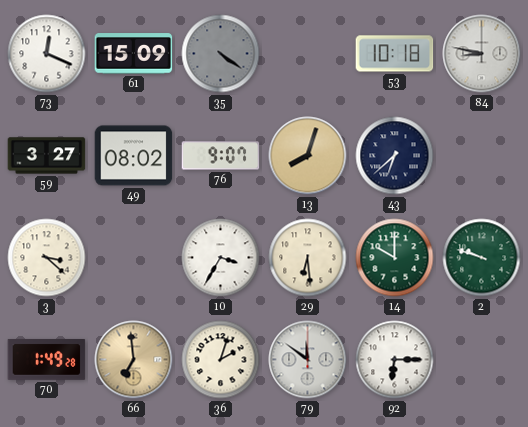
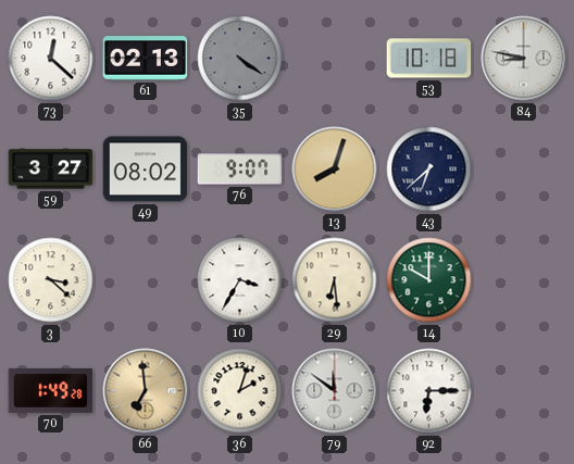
73: 12:19 -> 12:22
61: 15:09 -> 02:13
2: 9:48 -> none
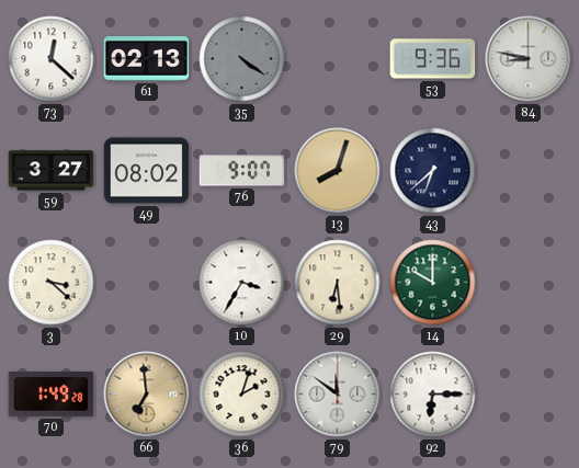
53: 10:18 -> 9:36
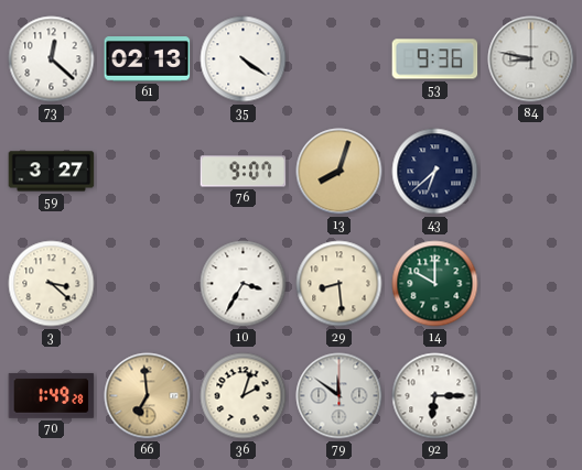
35 dial: grey -> white
49: 08:02 -> none
29: 6:29 -> 8:29
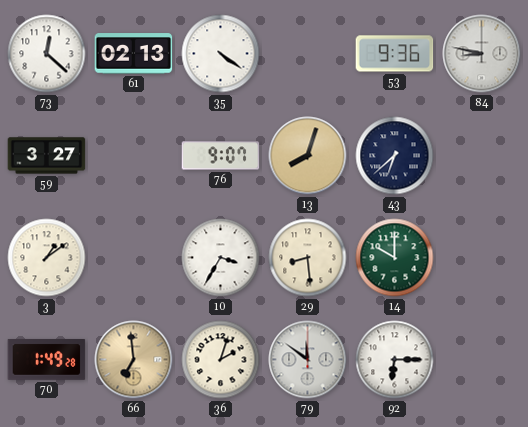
3: 3:22 -> 1:09
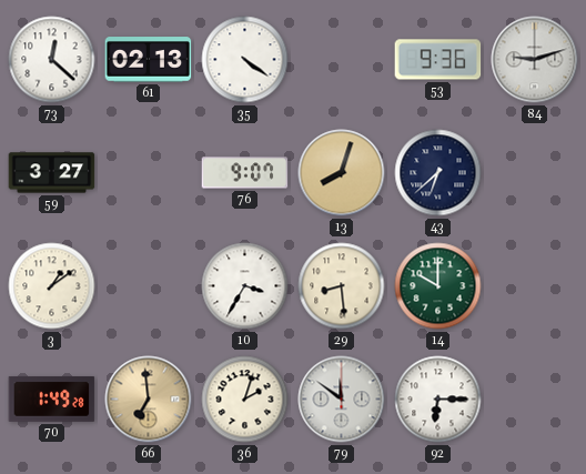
84: 8:47 -> 9:12
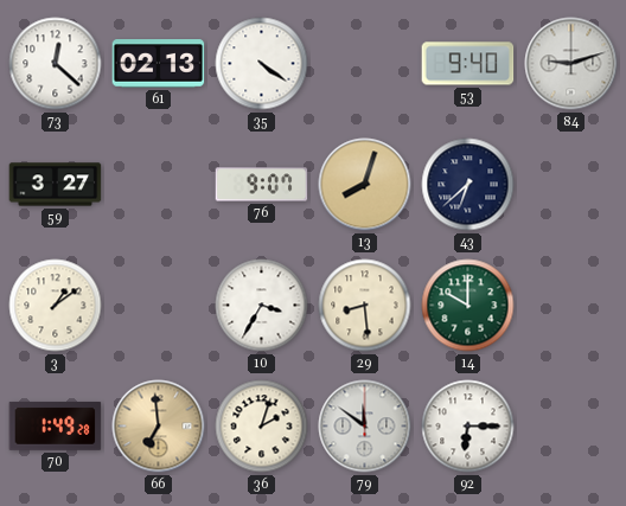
53: 9:36 -> 9:40
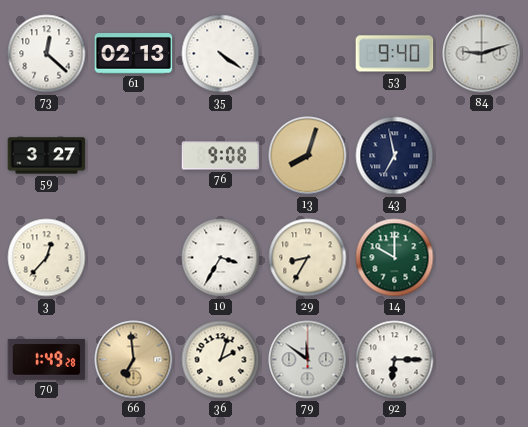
76: 9:07 -> 9:08
43: 6:38 -> 6:58
3: 1:09 -> 12:37
29: 8:29 -> 8:35
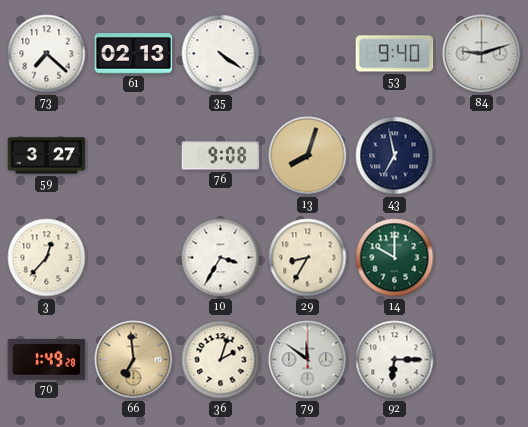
73: 12:22 -> 7:22
